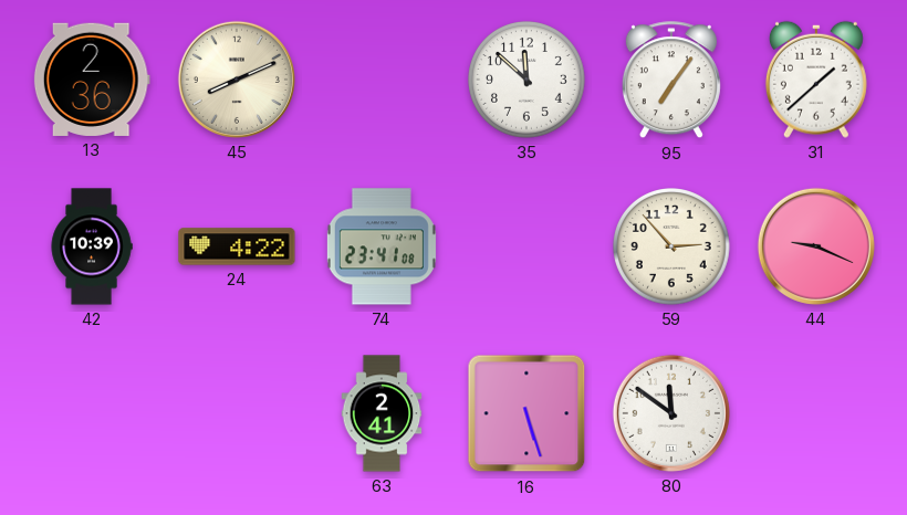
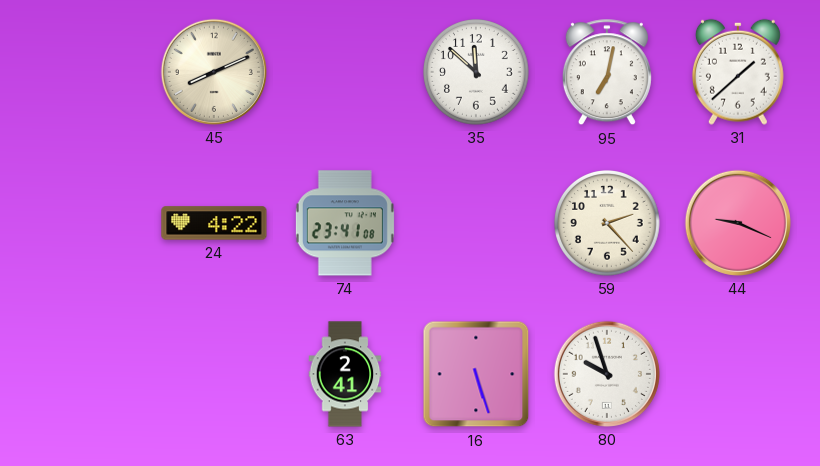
13: 2:36 -> none
95: 7:06 -> 7:02
42: 10:39 -> none
59: 2:53 -> 2:23
80: 11:51 -> 9:57
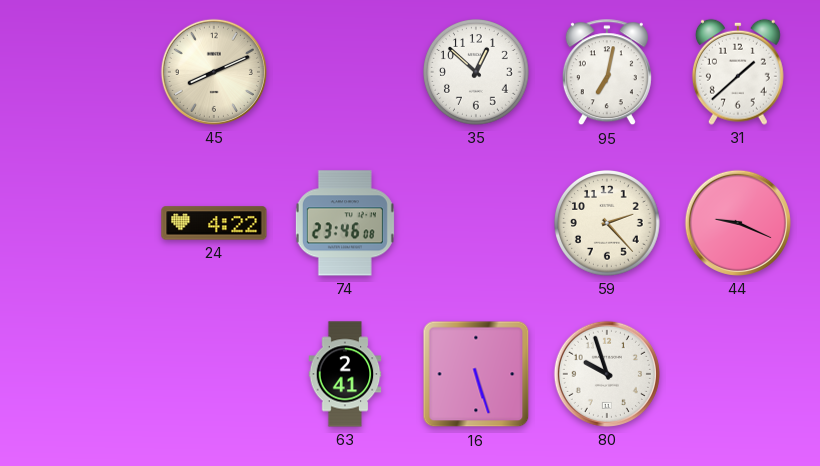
35: 11:52 -> 12:52
74: 23:41 -> 23:46
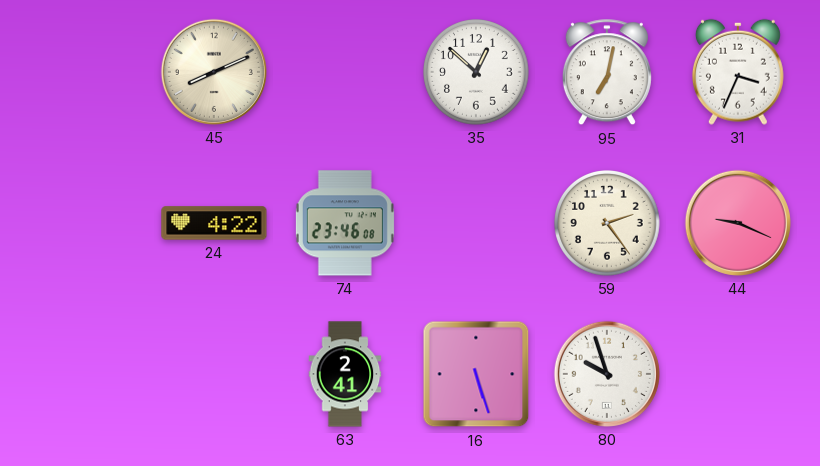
31: 1:38 -> 3:34
59: 2:23 -> 2:24
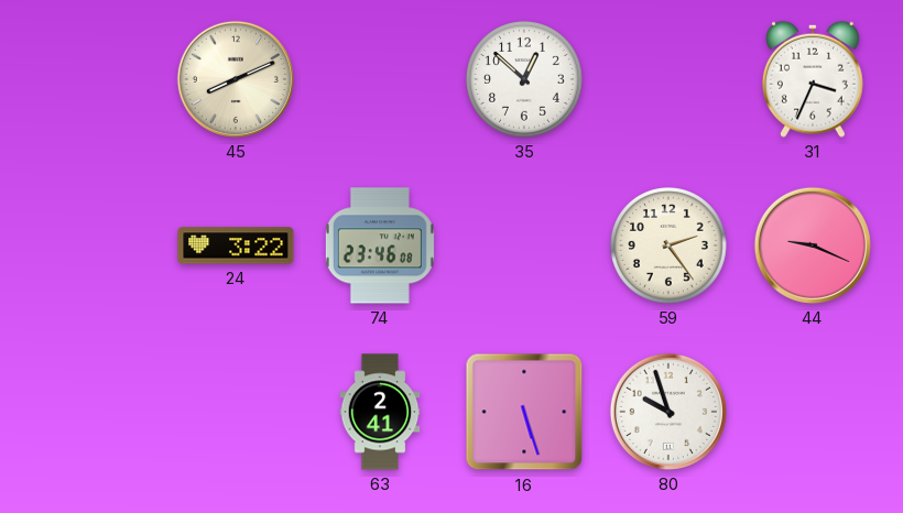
95: 7:02 -> none
24: 4:22 -> 3:22
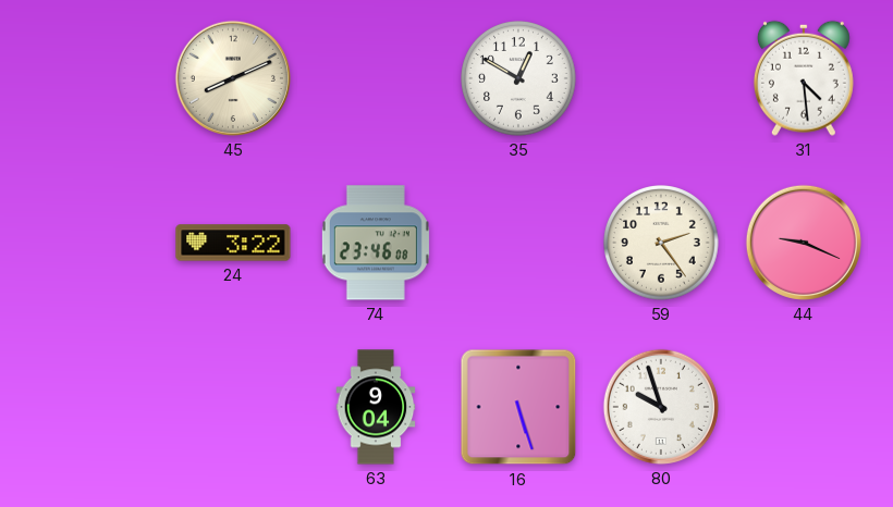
35: 12:52 -> 12:50
31: 3:34 -> 4:29
63: 2:41 -> 9:04
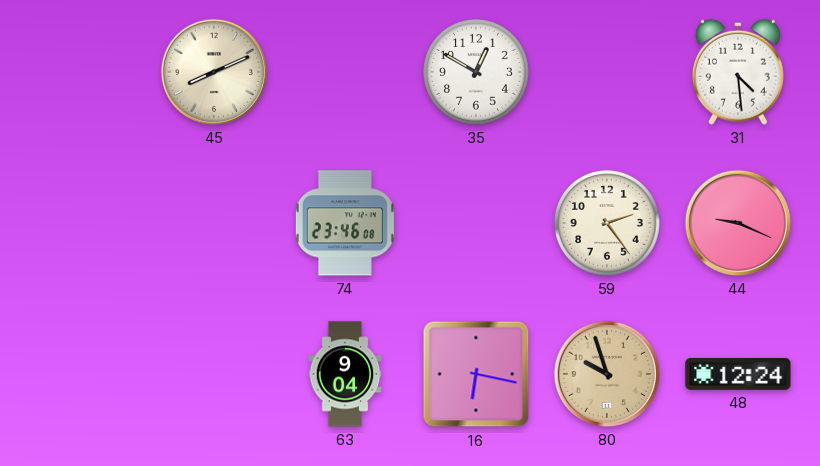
24: 3:22 -> none
16: 5:27 -> 6:17
80 dial: white -> champagne
48: none -> 12:24
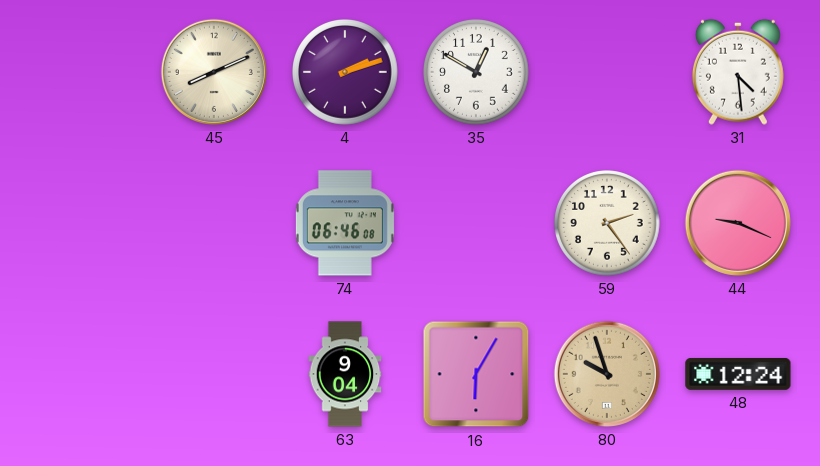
4: none -> 2:12
74: 23:46 -> 06:46
16: 6:17 -> 6:05
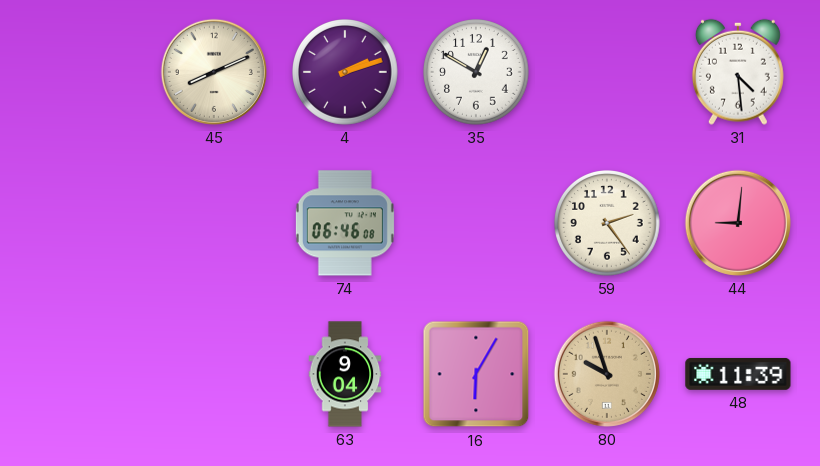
44: 9:19 -> 9:01
48: 12:24 -> 11:39
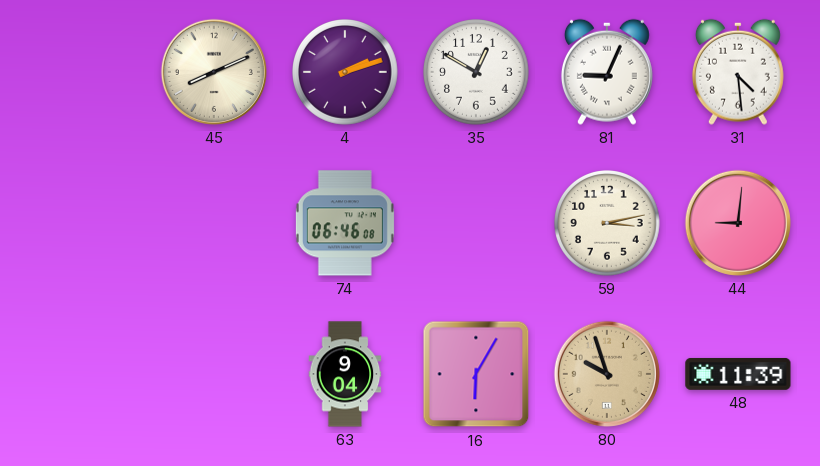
81: none -> 9:04
59: 2:24 -> 3:13
